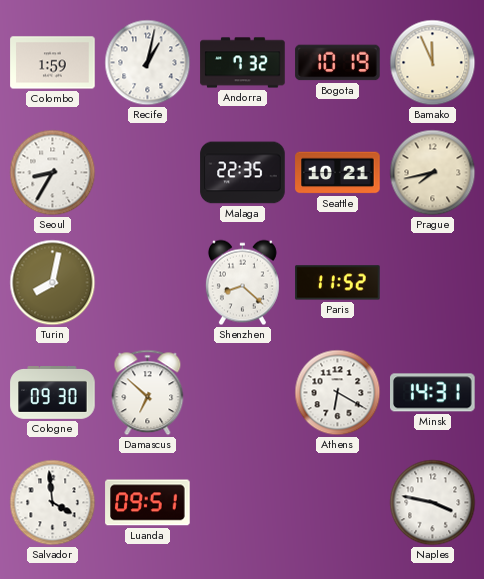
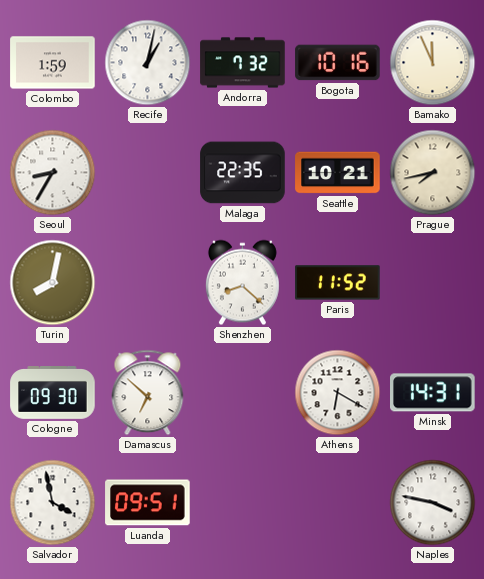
Bogota: 10:19 -> 10:16
Salvador: 3:59 -> 3:58
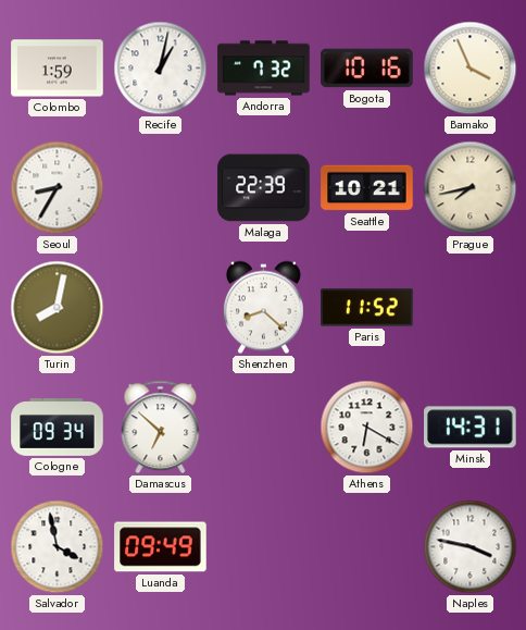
Bamako: 11:56 -> 3:56
Malaga: 22:35 -> 22:39
Cologne: 09:30 -> 09:34
Luanda: 09:51 -> 09:49
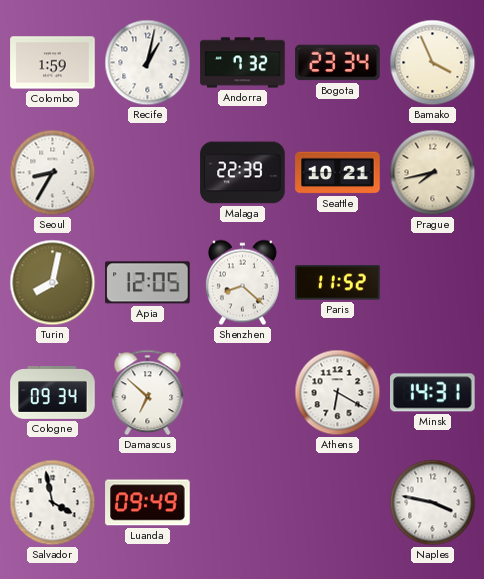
Bogota: 10:16 -> 23:34
Apia: none -> 12:05
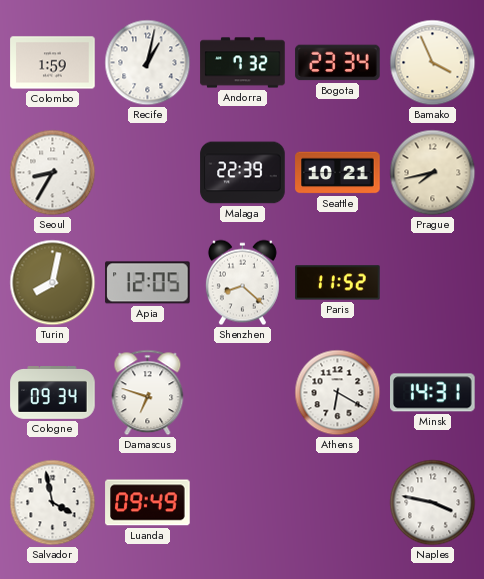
Damascus: 6:52 -> 6:48
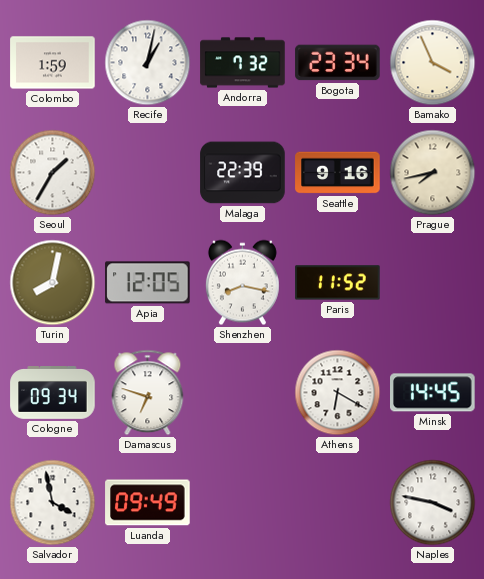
Seoul: 8:35 -> 1:35
Seattle: 10:21 -> 9:16
Shenzhen: 8:22 -> 8:17
Minsk: 14:31 -> 14:45
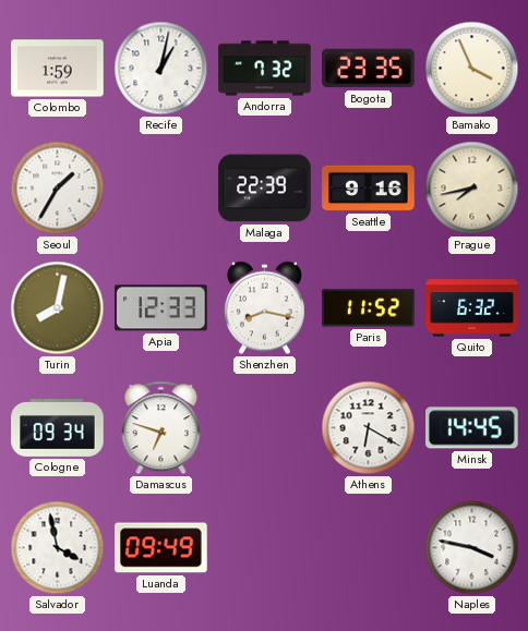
Bogota: 23:34 -> 23:35
Apia: 12:05 -> 12:33
Quito: none -> 6:32
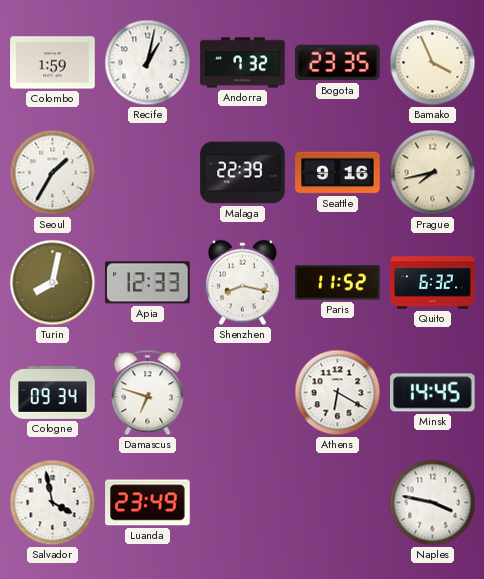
Luanda: 09:49 -> 23:49
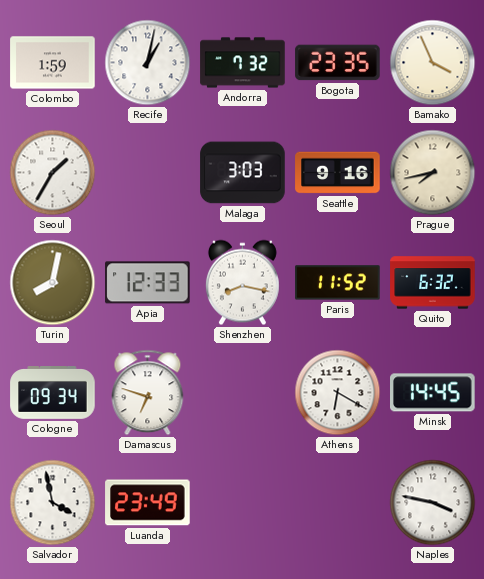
Malaga: 22:39 -> 3:03
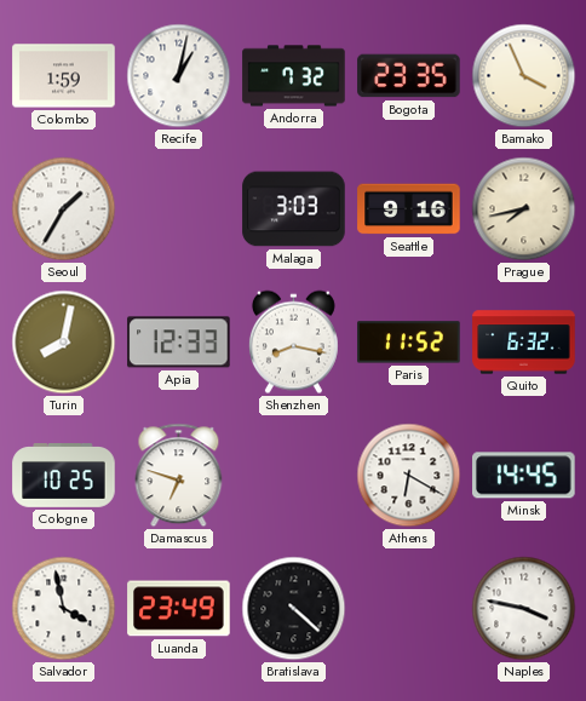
Cologne: 09:34 -> 10:25
Bratislava: none -> 4:22
